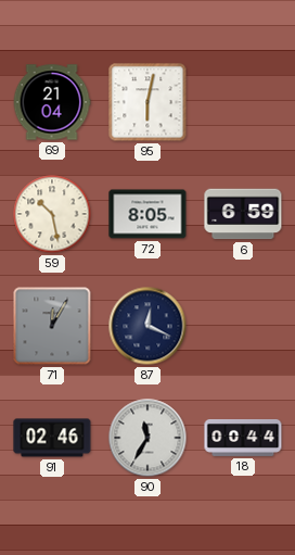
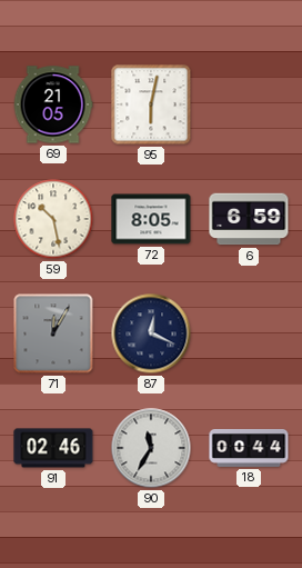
69: 21:04 -> 21:05
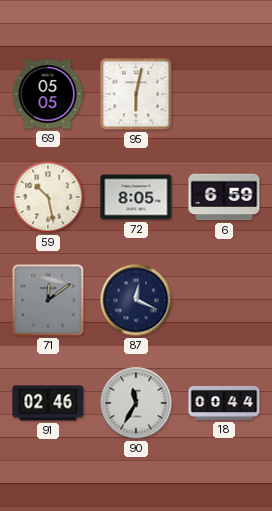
69: 21:05 -> 05:05
71: 12:05 -> 12:09
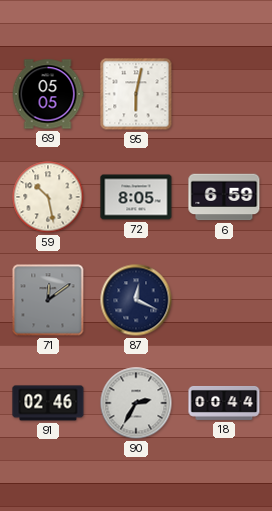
90: 11:35 -> 2:35
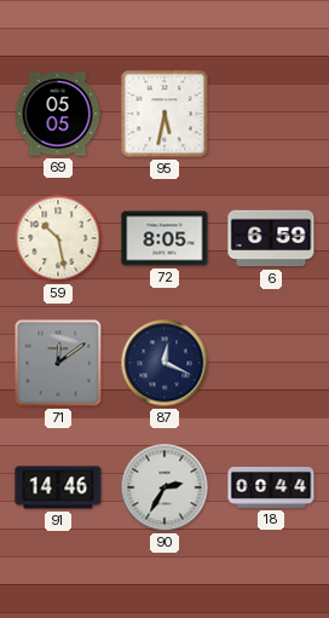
95: 6:02 -> 5:32
91: 02:46 -> 14:46
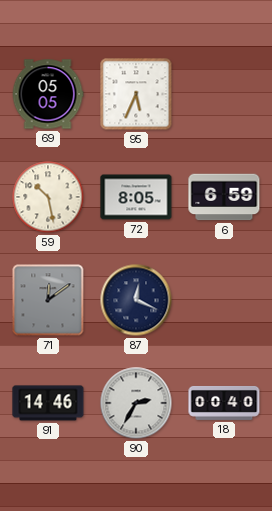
95: 5:32 -> 5:34
18: 00:44 -> 00:40
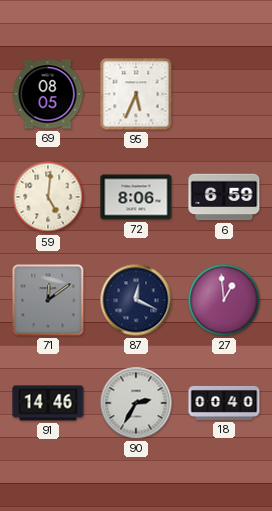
69: 05:05 -> 08:05
59: 10:28 -> 5:01
72: 8:05 -> 8:06
27: none -> 12:59
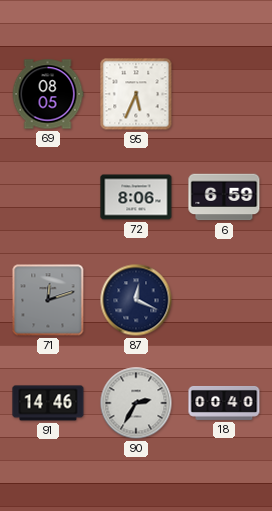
59: 5:01 -> none
71: 12:09 -> 12:12
27: 12:59 -> none
